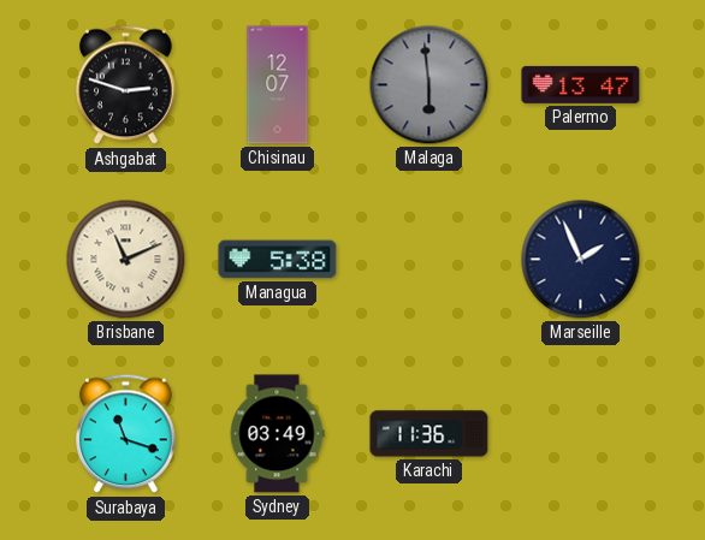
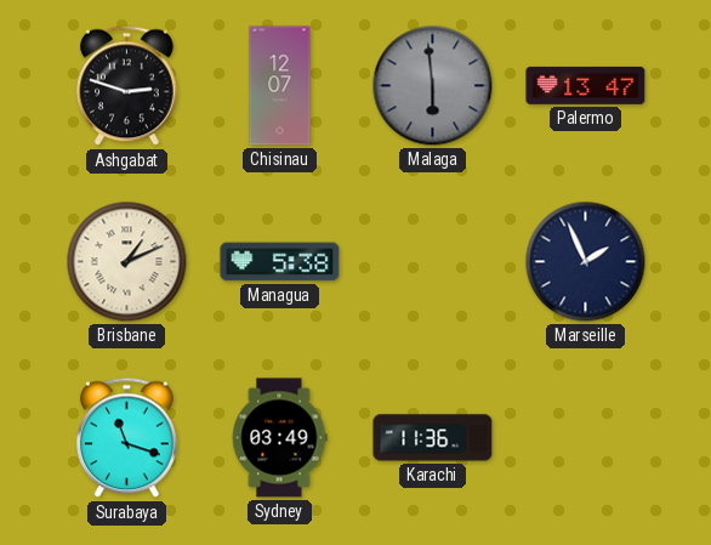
Brisbane: 11:11 -> 1:11
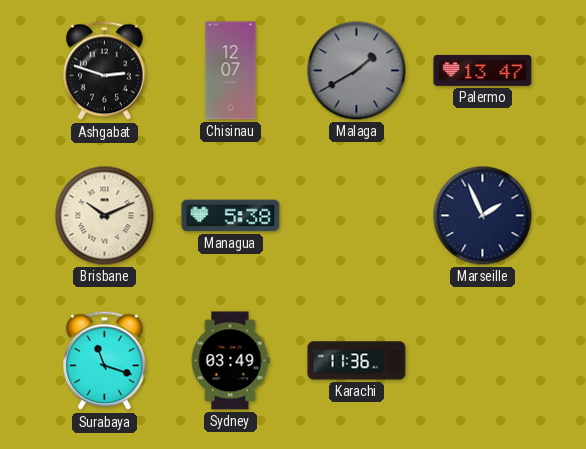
Malaga: 5:59 -> 1:40
Brisbane: 1:11 -> 10:11
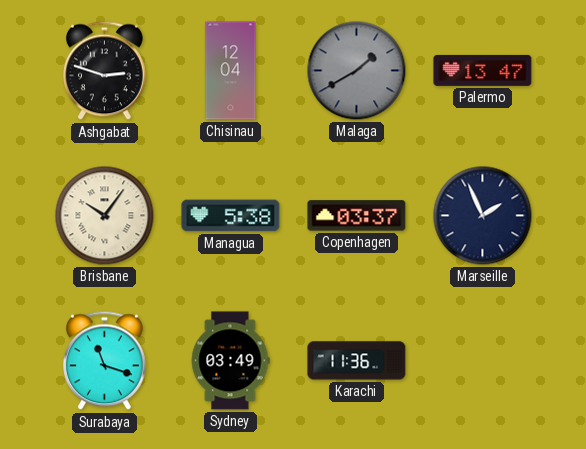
Chisinau: 12:07 -> 12:04
Brisbane: 10:11 -> 10:06
Copenhagen: none -> 03:37
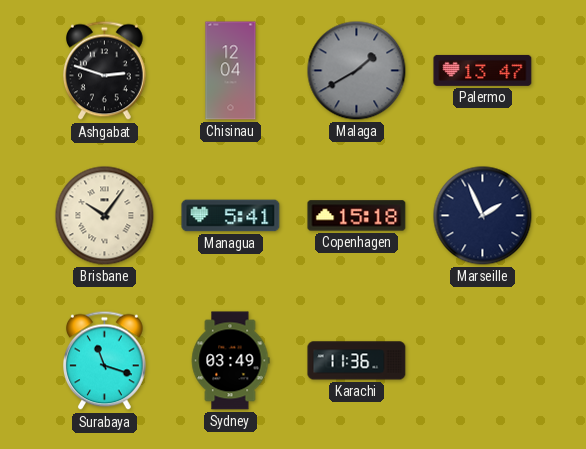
Managua: 5:38 -> 5:41
Copenhagen: 03:37 -> 15:18
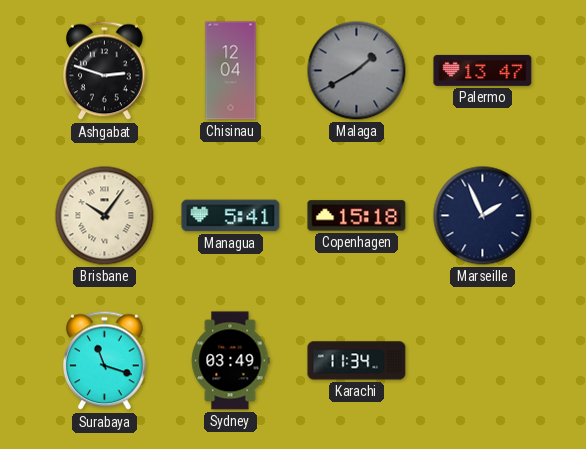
Karachi: 11:36 -> 11:34
